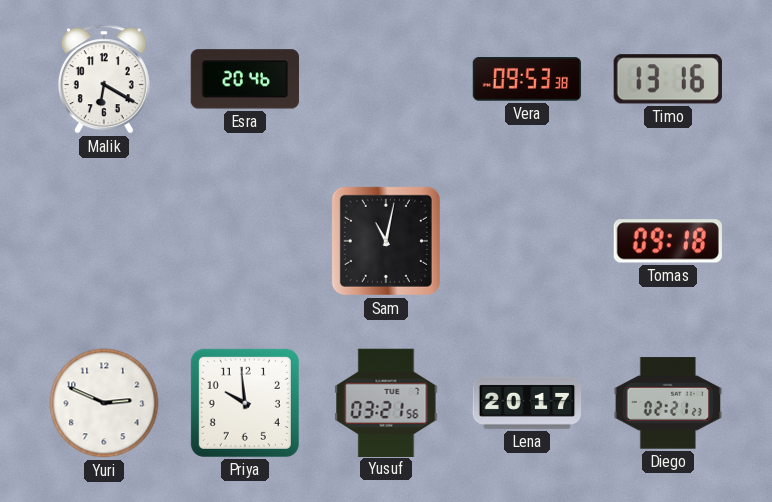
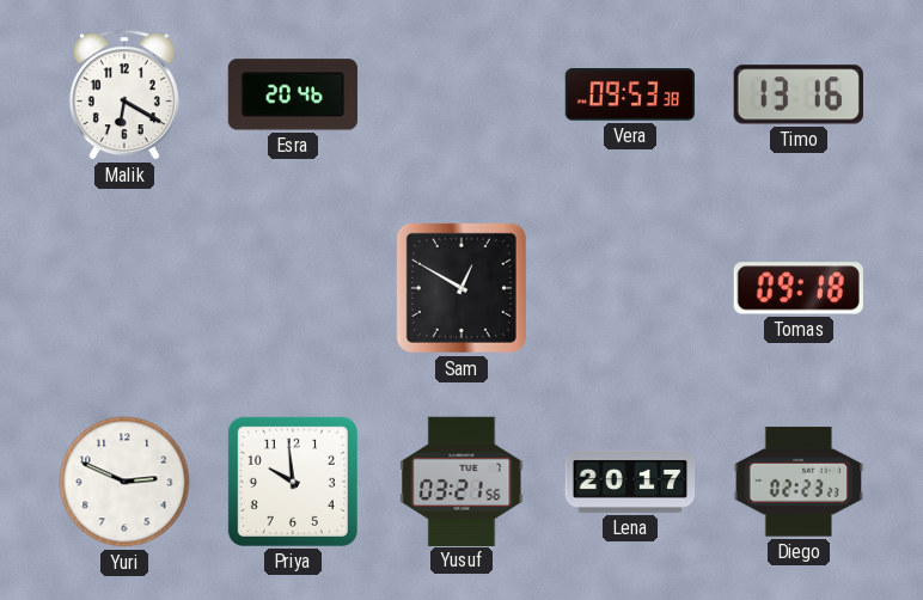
Sam: 11:02 -> 12:50
Diego: 02:21 -> 02:23
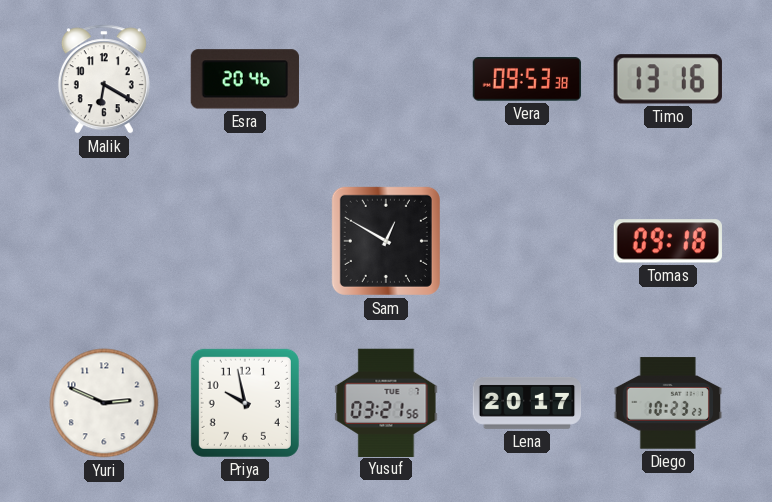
Priya: 9:59 -> 9:58
Diego: 02:23 -> 10:23
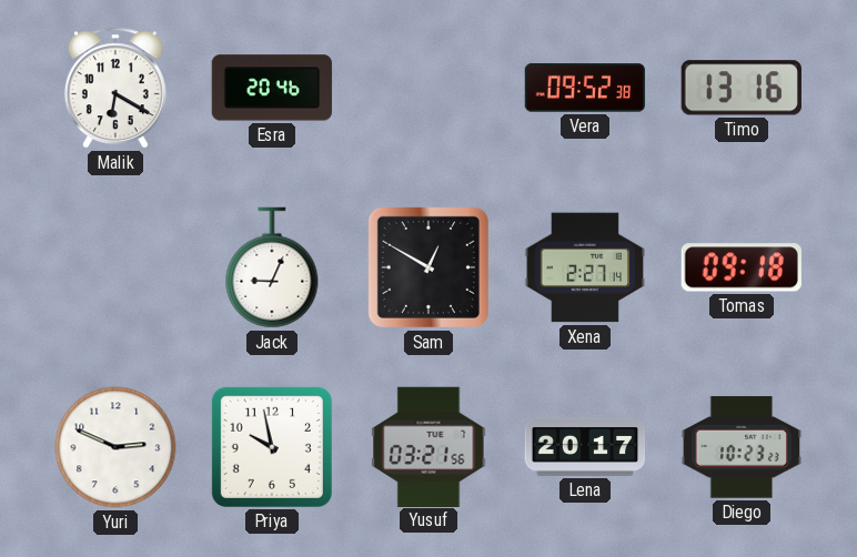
Vera: 09:53 -> 09:52
Jack: none -> 9:04
Xena: none -> 2:27
